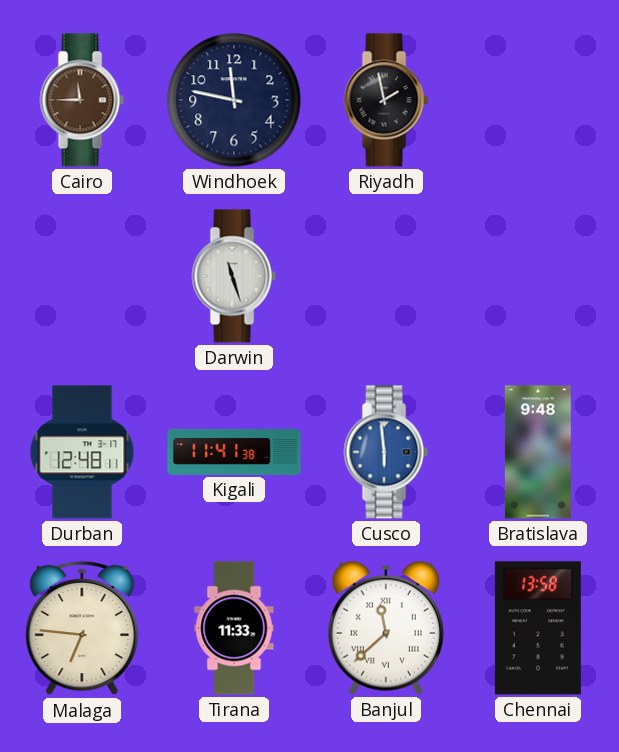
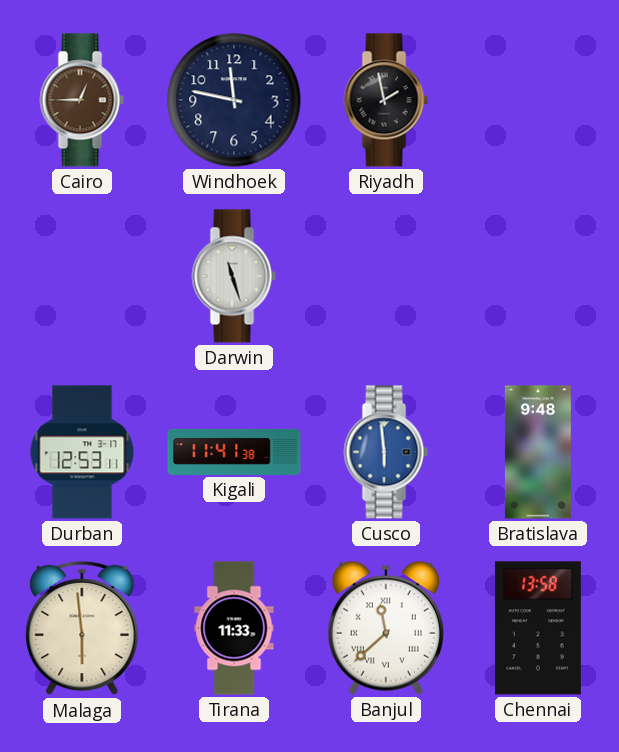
Cairo: 11:45 -> 12:45
Durban: 12:48 -> 12:53
Malaga: 6:46 -> 5:59
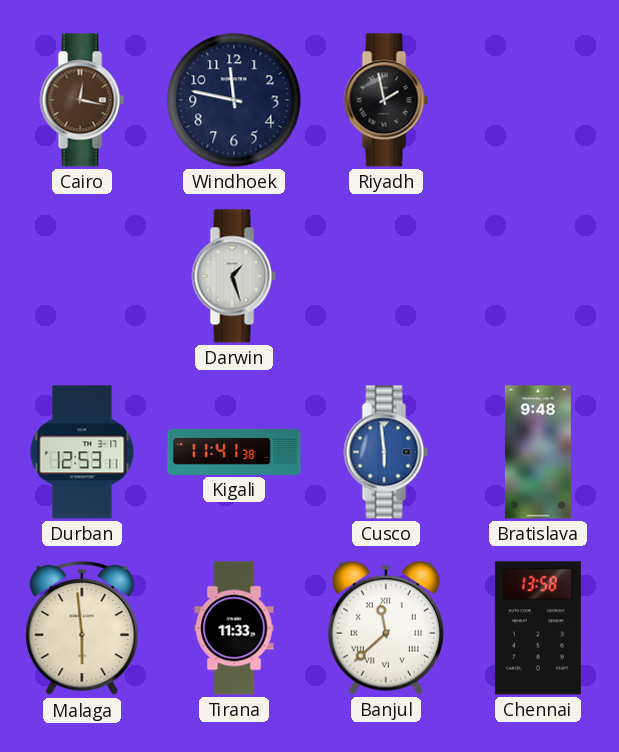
Cairo: 12:45 -> 12:17
Darwin: 11:27 -> 1:27
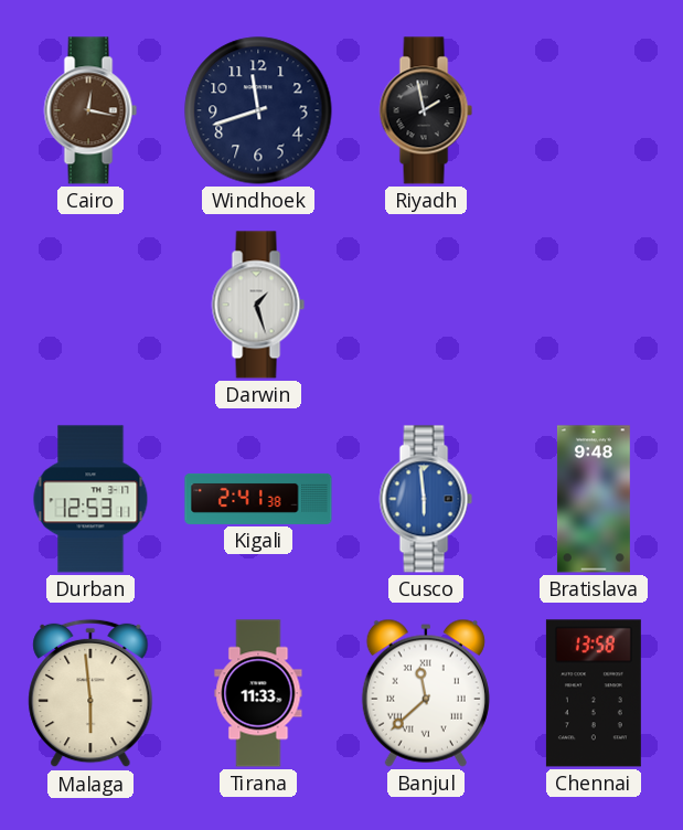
Windhoek: 11:47 -> 11:42
Kigali: 11:41 -> 2:41
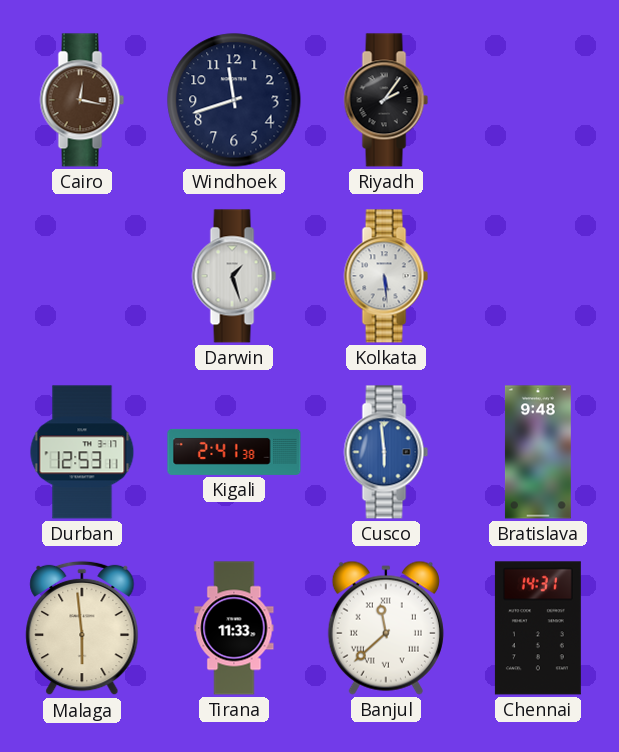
Riyadh: 1:58 -> 2:06
Kolkata: none -> 5:29
Chennai: 13:58 -> 14:31
